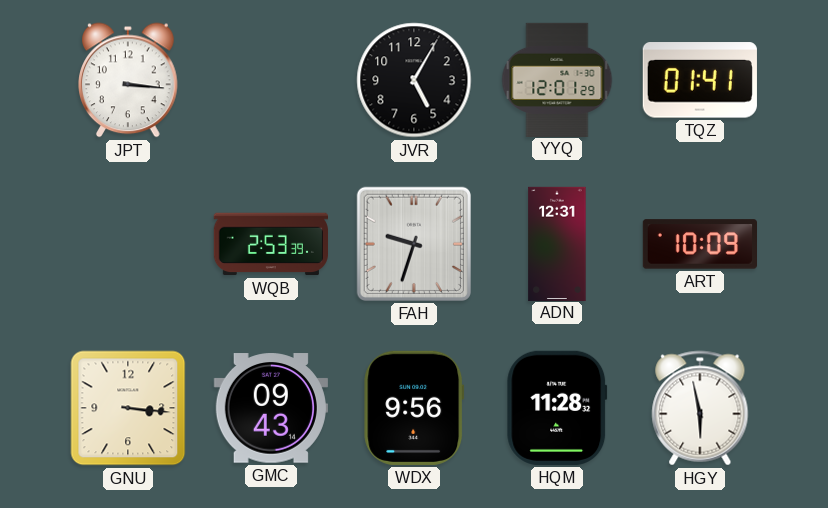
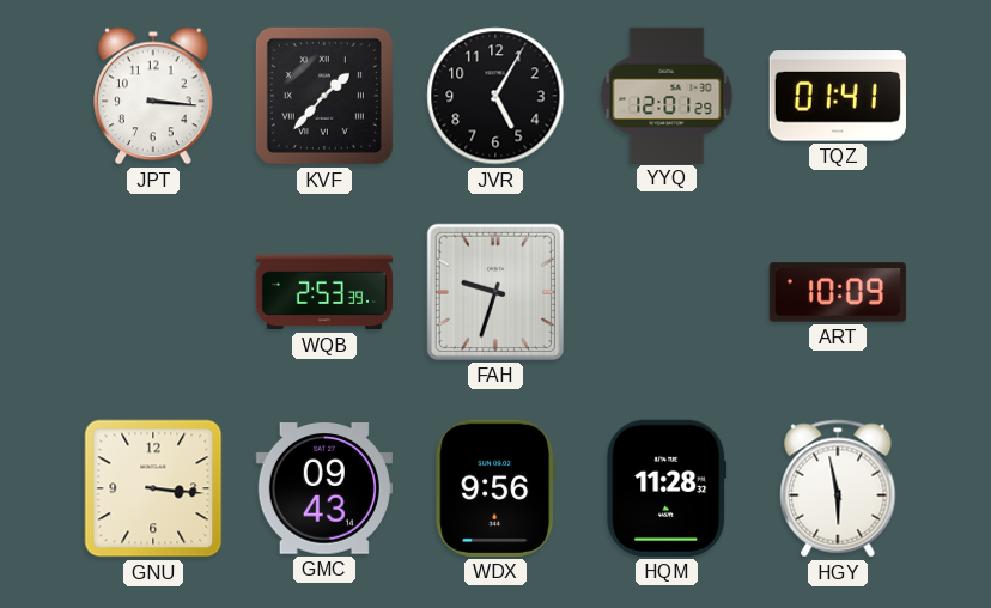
KVF: none -> 1:37
ADN: 12:31 -> none
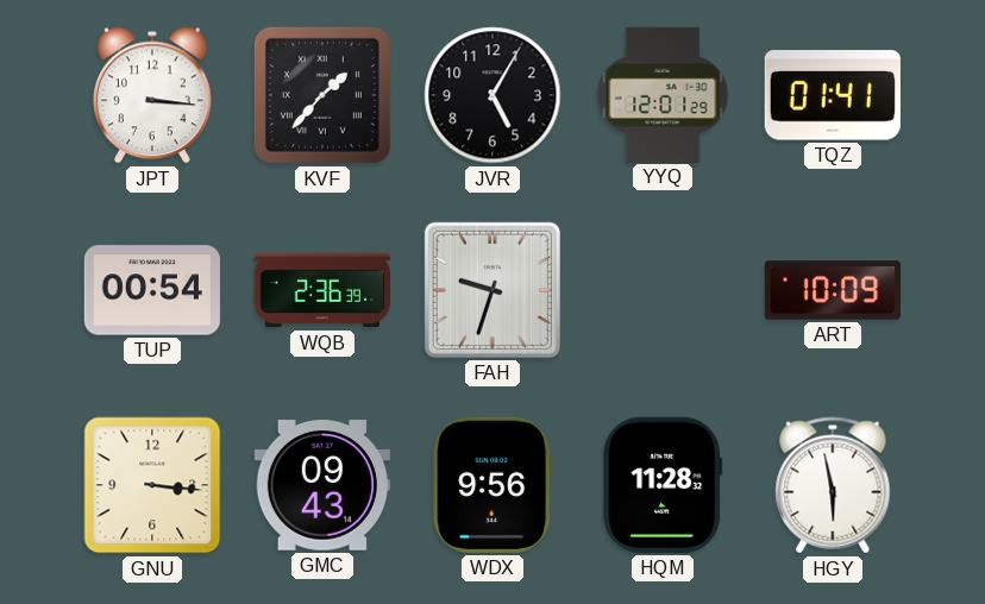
TUP: none -> 00:54
WQB: 2:53 -> 2:36
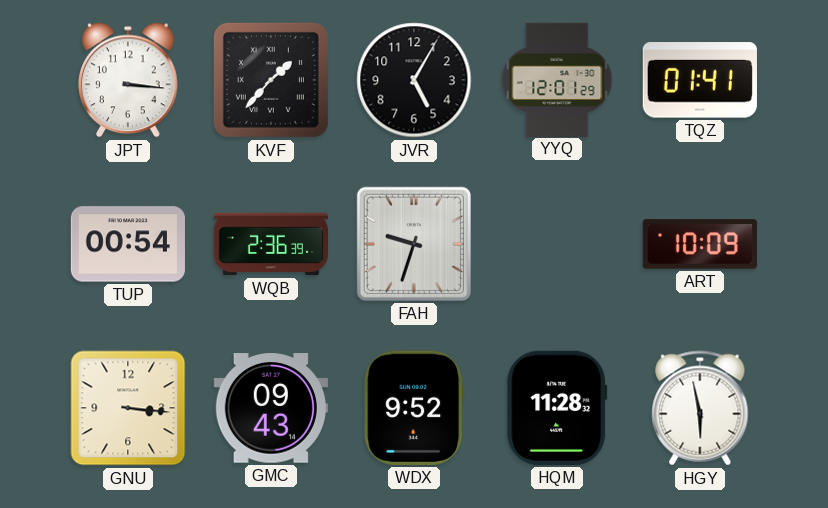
WDX: 9:56 -> 9:52
